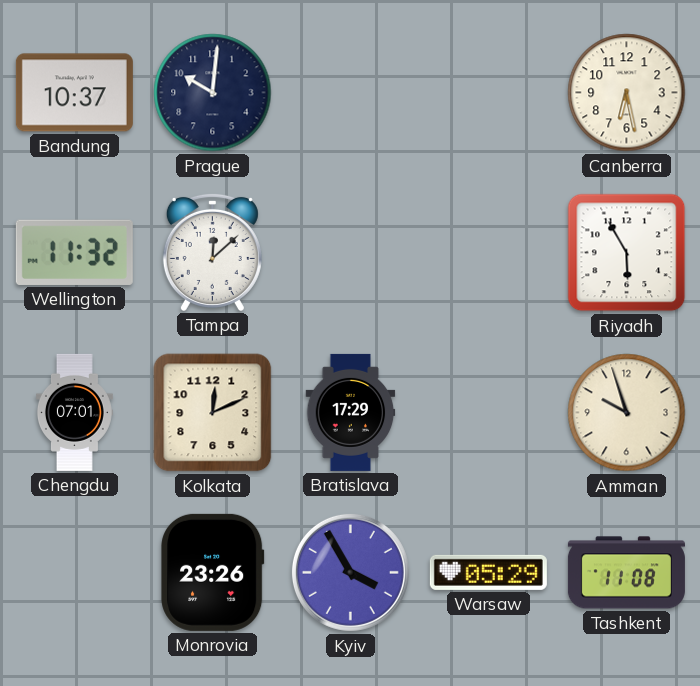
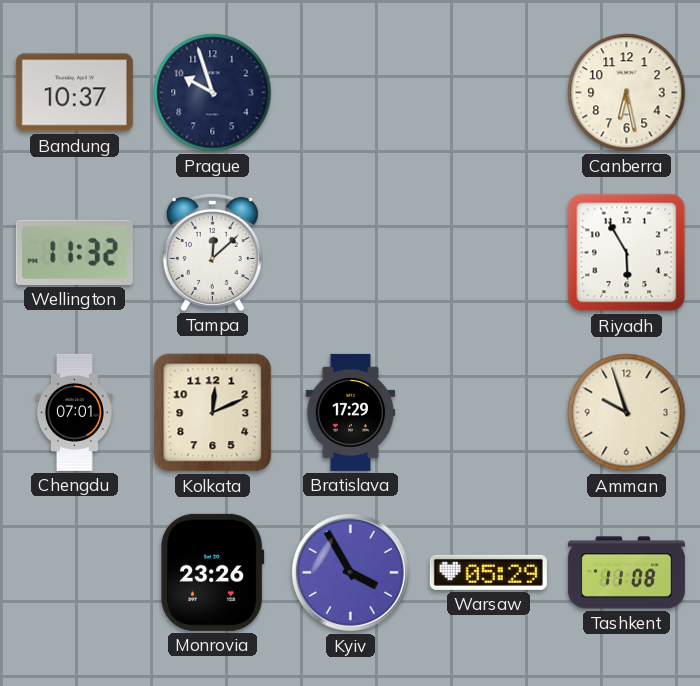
Prague: 10:01 -> 9:57
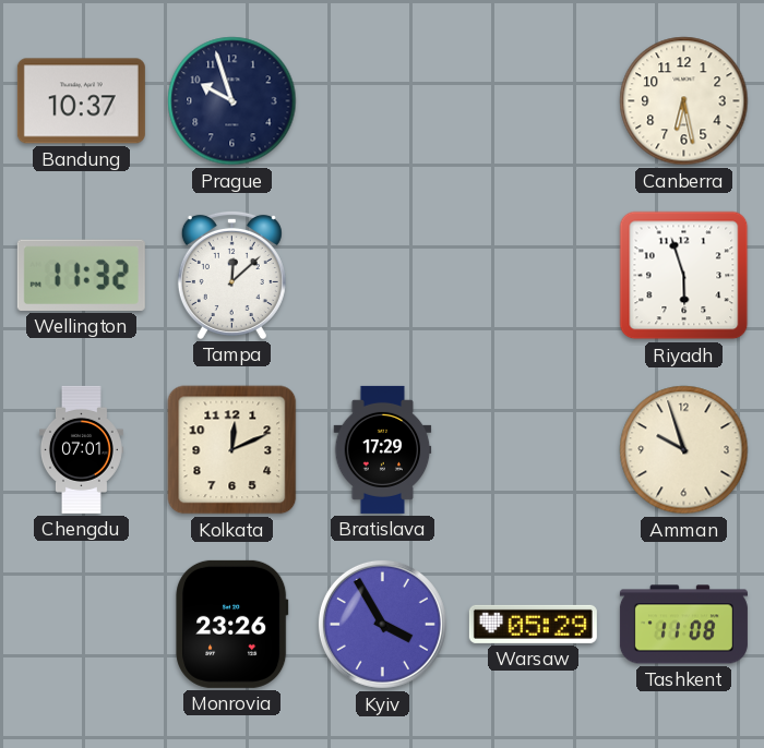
Riyadh: 5:55 -> 5:57
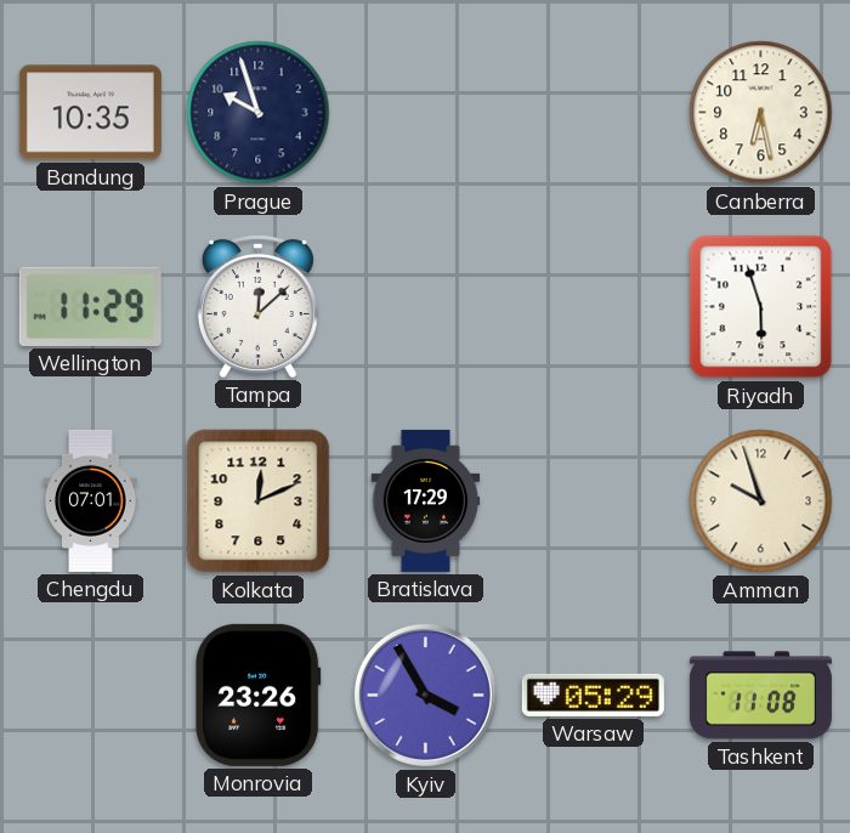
Bandung: 10:37 -> 10:35
Wellington: 11:32 -> 11:29
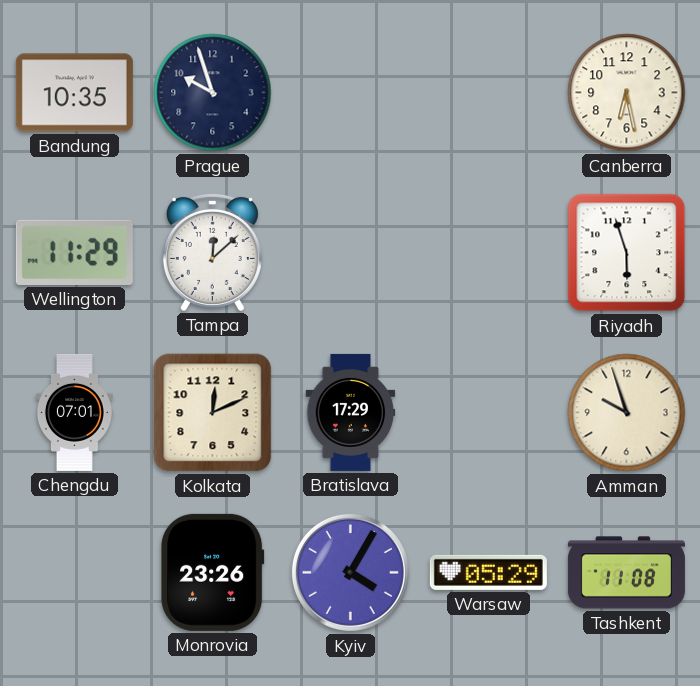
Kyiv: 3:55 -> 4:05
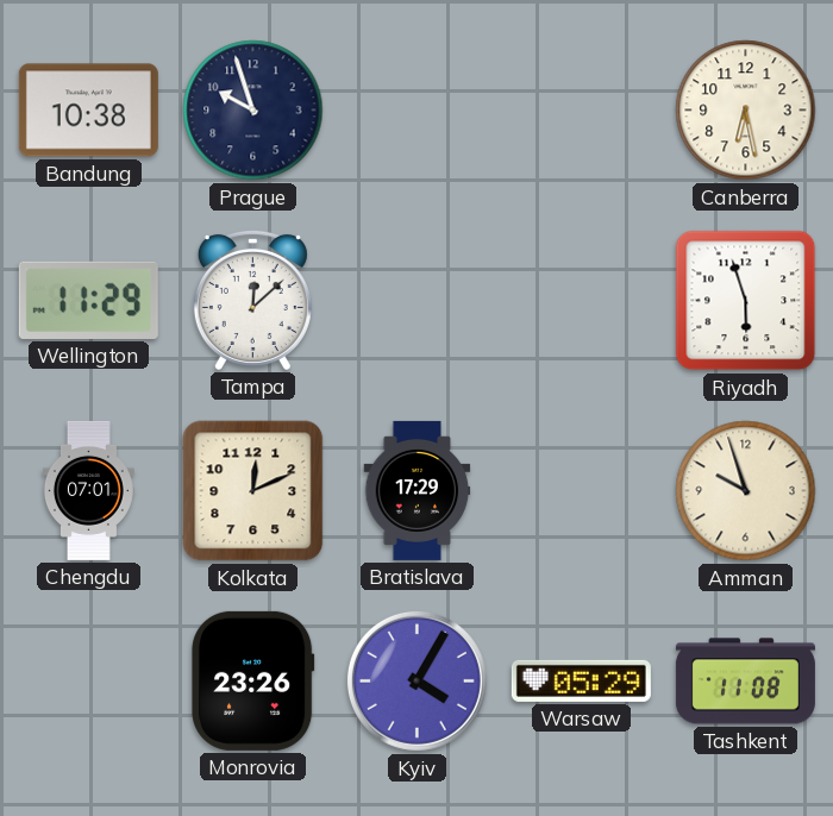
Bandung: 10:35 -> 10:38
